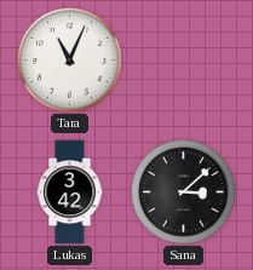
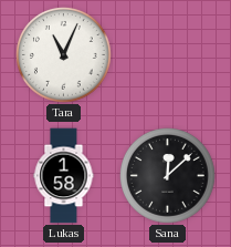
Lukas: 3:42 -> 1:58
Sana: 3:08 -> 12:08
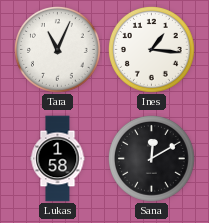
Ines: none -> 1:16
Sana: 12:08 -> 12:10
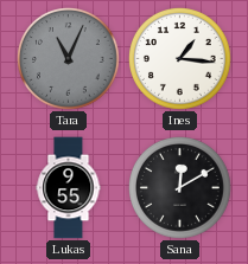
Tara dial: white -> grey
Lukas: 1:58 -> 9:55
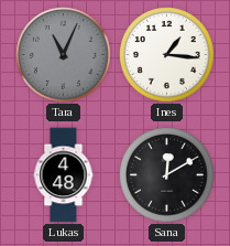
Lukas: 9:55 -> 4:48
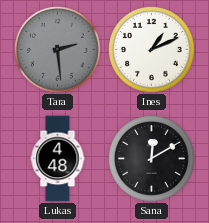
Tara: 11:04 -> 2:29
Ines: 1:16 -> 1:11
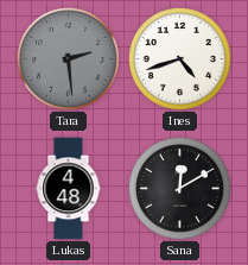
Ines: 1:11 -> 4:42
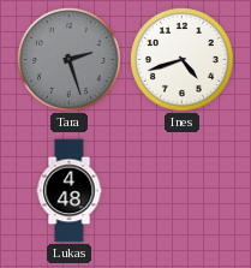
Tara: 2:29 -> 2:27
Sana: 12:10 -> none
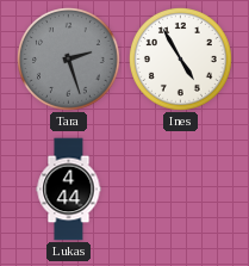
Ines: 4:42 -> 4:55
Lukas: 4:48 -> 4:44
